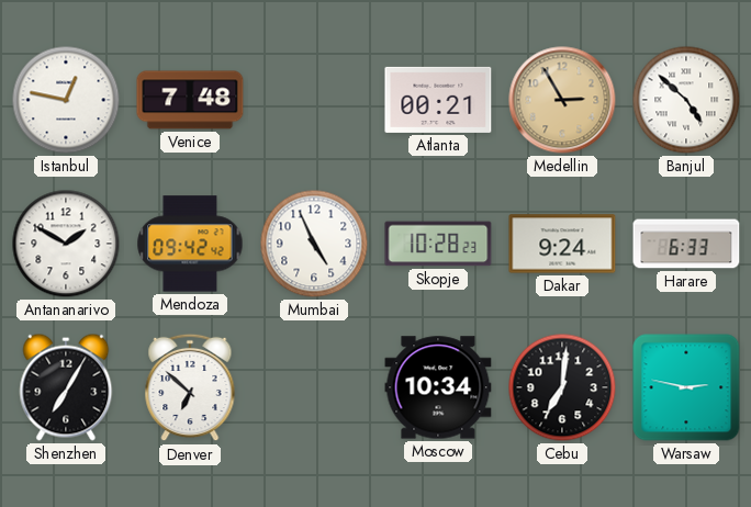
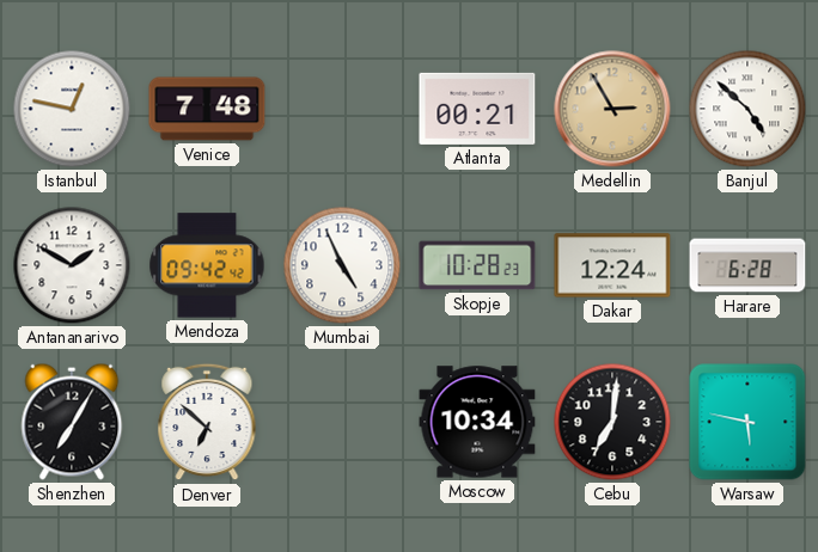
Dakar: 9:24 -> 12:24
Harare: 6:33 -> 6:28
Warsaw: 2:47 -> 5:47
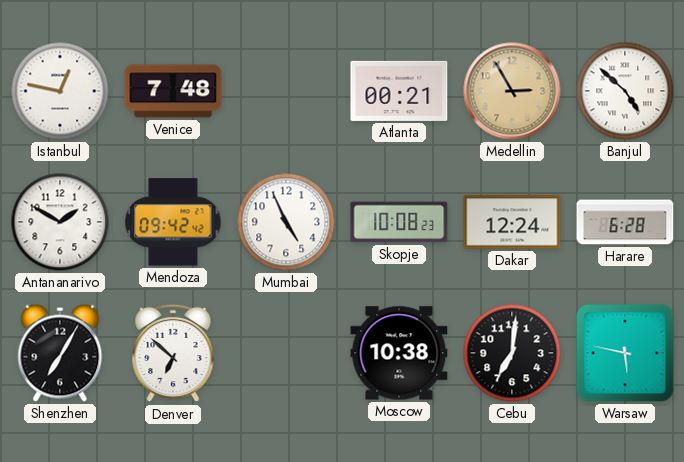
Skopje: 10:28 -> 10:08
Moscow: 10:34 -> 10:38
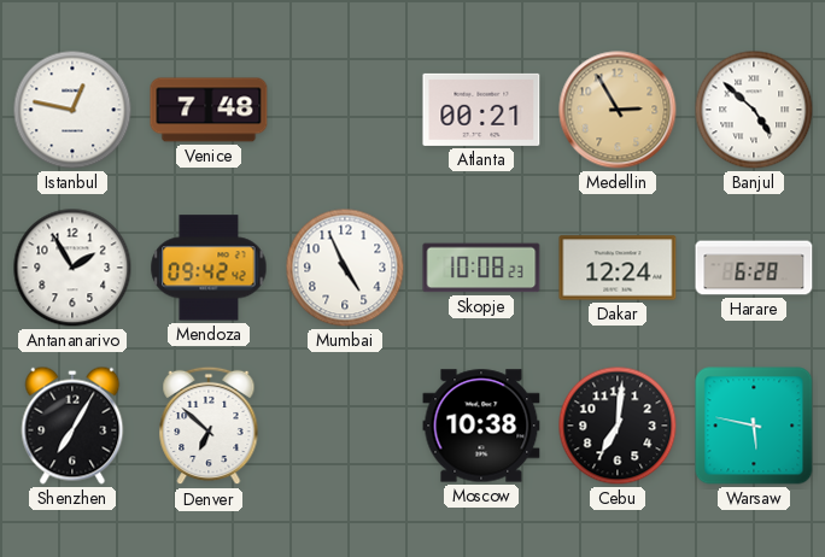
Antananarivo: 1:50 -> 1:55
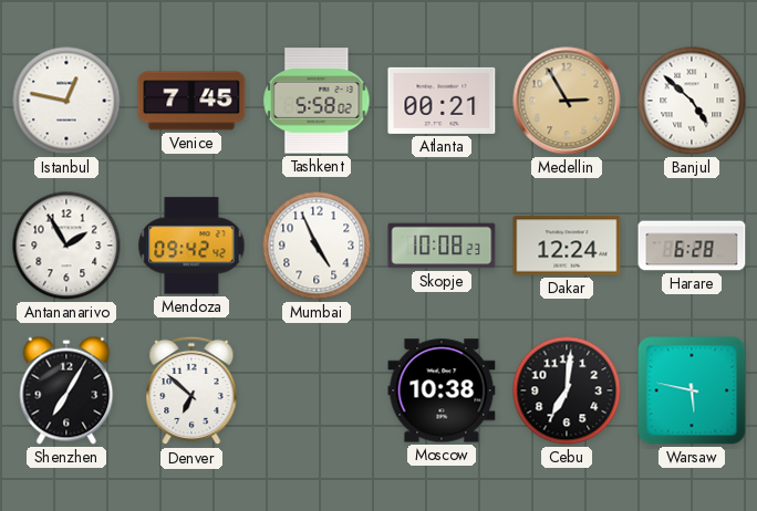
Venice: 7:48 -> 7:45
Tashkent: none -> 5:58
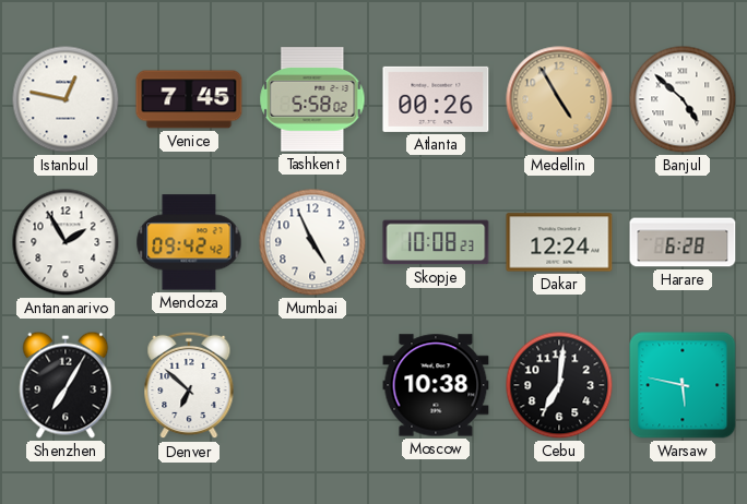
Atlanta: 00:21 -> 00:26
Medellin: 2:55 -> 4:55
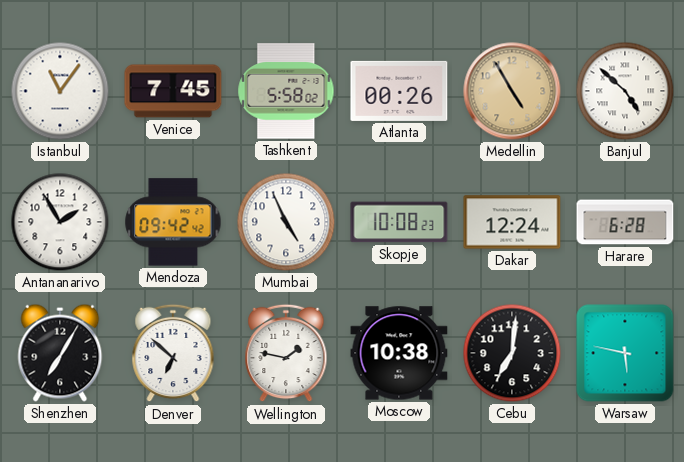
Istanbul: 12:47 -> 11:06
Wellington: none -> 1:47
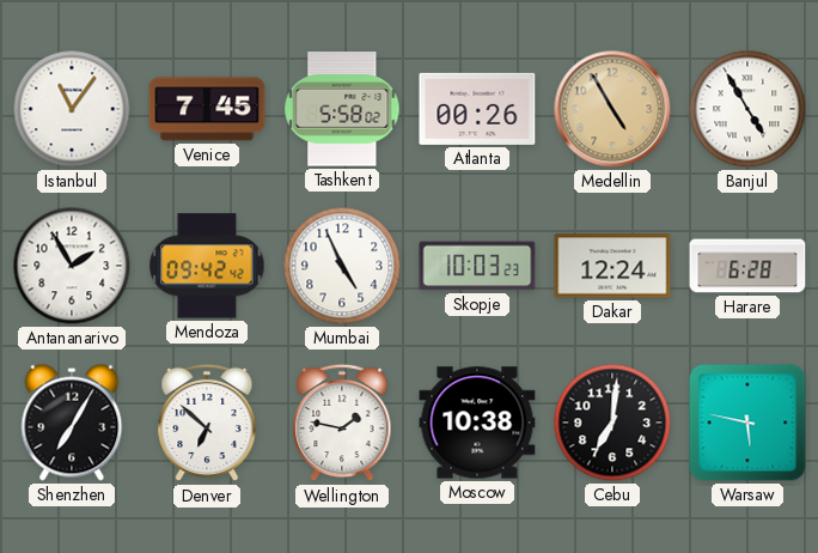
Banjul: 4:52 -> 4:55
Skopje: 10:08 -> 10:03
